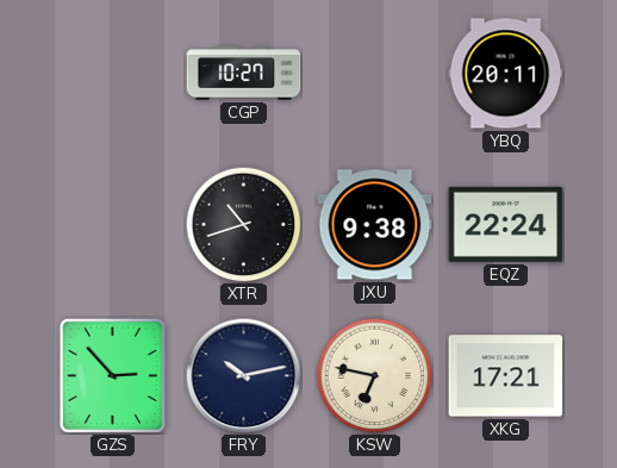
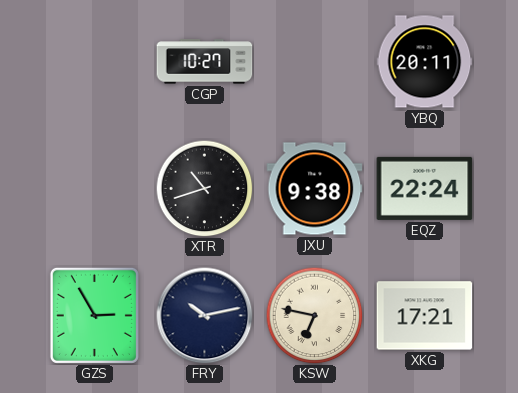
GZS: 2:53 -> 2:55
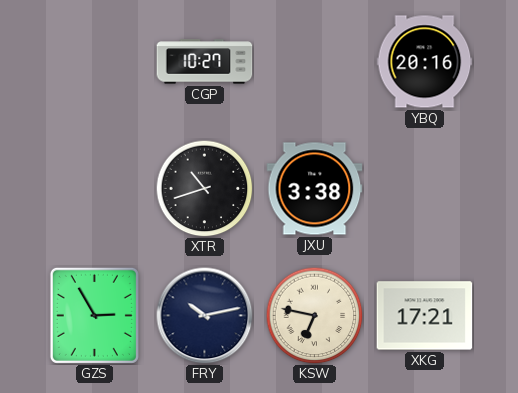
YBQ: 20:11 -> 20:16
JXU: 9:38 -> 3:38
EQZ: 22:24 -> none
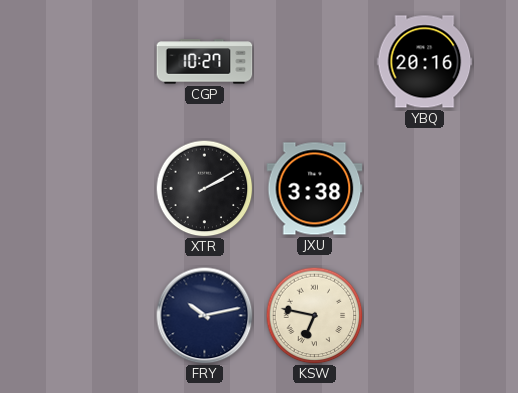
XTR: 10:42 -> 2:10
GZS: 2:55 -> none
XKG: 17:21 -> none
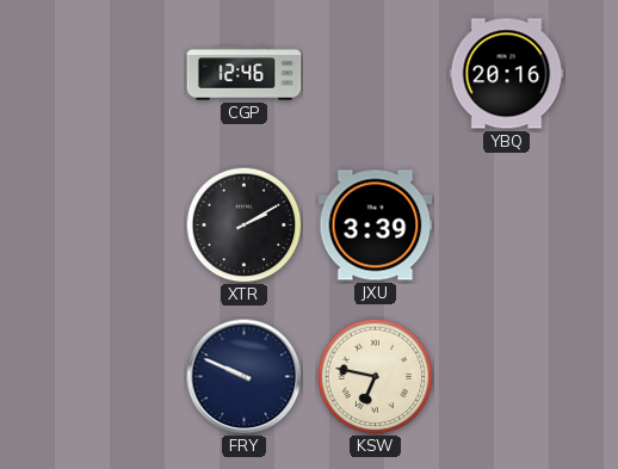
CGP: 10:27 -> 12:46
JXU: 3:38 -> 3:39
FRY: 10:13 -> 9:49
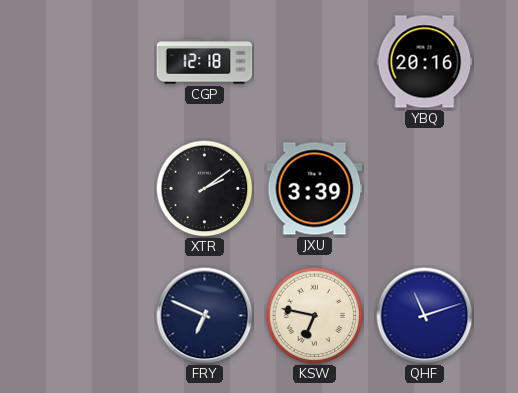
CGP: 12:46 -> 12:18
XTR: 2:10 -> 2:09
FRY: 9:49 -> 6:49
QHF: none -> 11:12
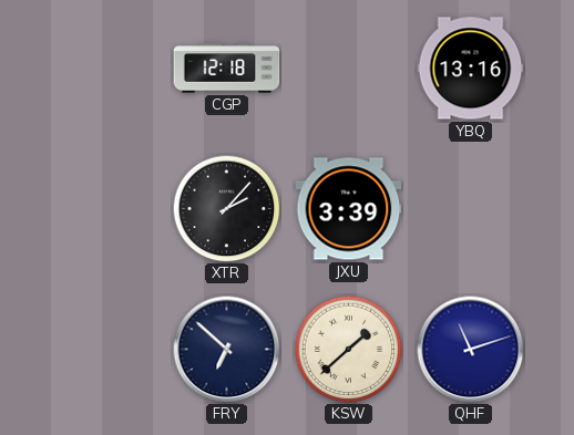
YBQ: 20:16 -> 13:16
XTR: 2:09 -> 2:07
FRY: 6:49 -> 6:52
KSW: 6:47 -> 1:38
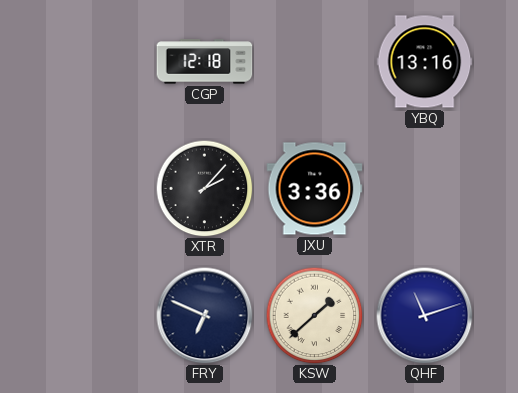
JXU: 3:39 -> 3:36
FRY: 6:52 -> 6:49
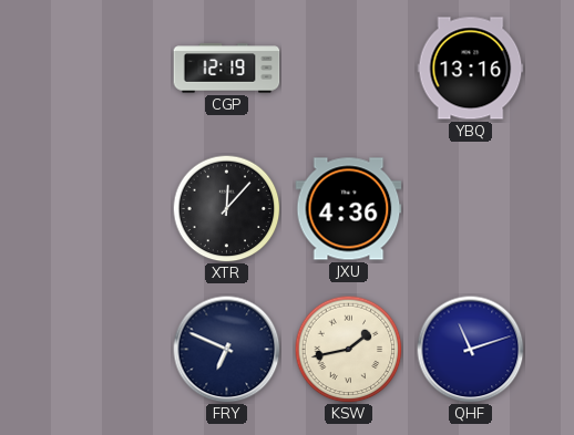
CGP: 12:18 -> 12:19
XTR: 2:07 -> 12:07
JXU: 3:36 -> 4:36
KSW: 1:38 -> 1:43
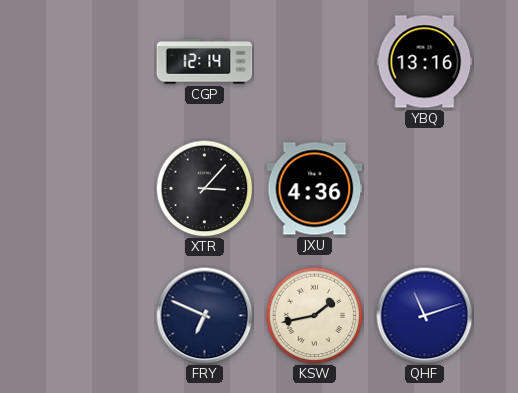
CGP: 12:19 -> 12:14
XTR: 12:07 -> 3:07
